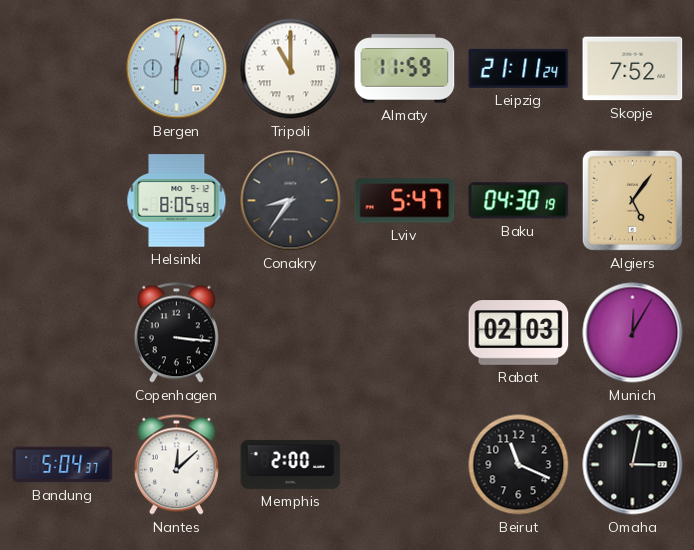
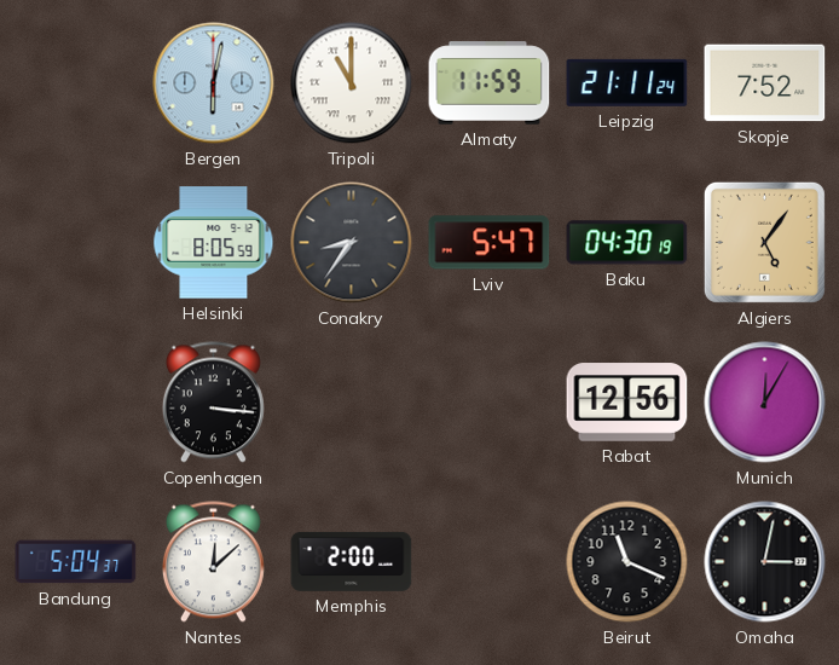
Rabat: 02:03 -> 12:56
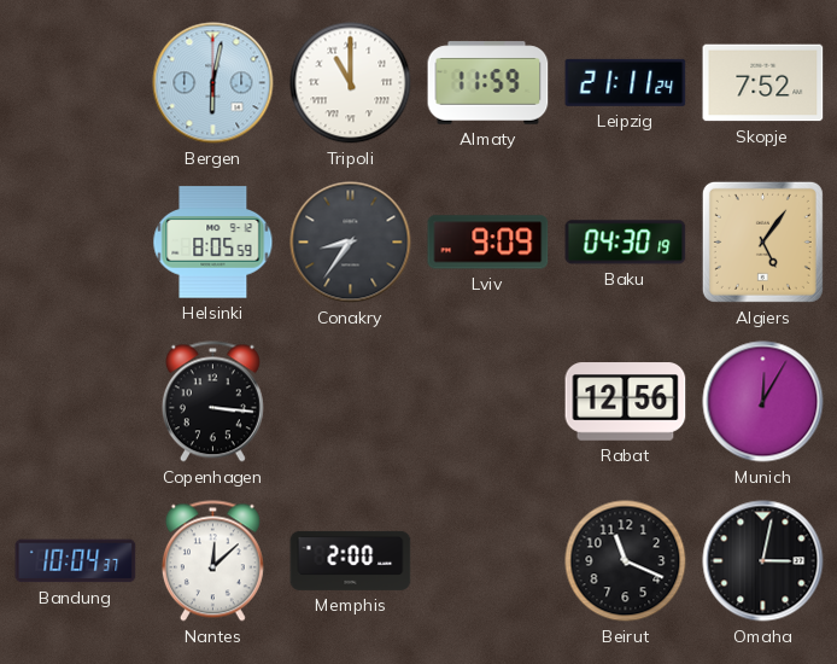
Lviv: 5:47 -> 9:09
Bandung: 5:04 -> 10:04
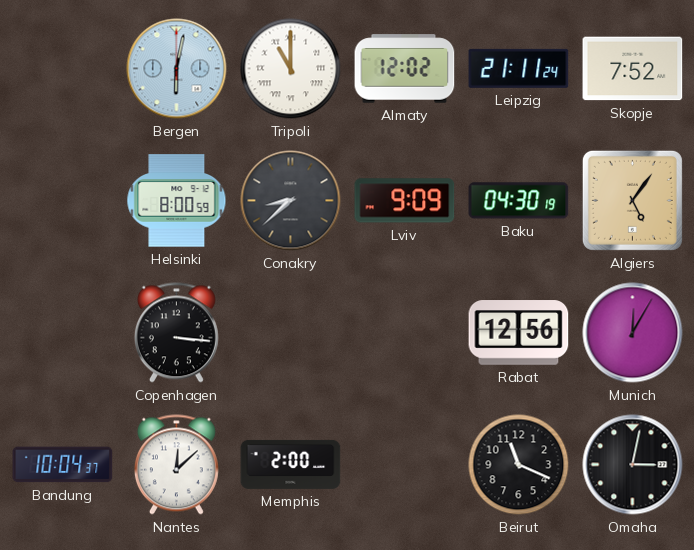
Almaty: 11:59 -> 12:02
Helsinki: 8:05 -> 8:00
Conakry: 8:36 -> 8:38
